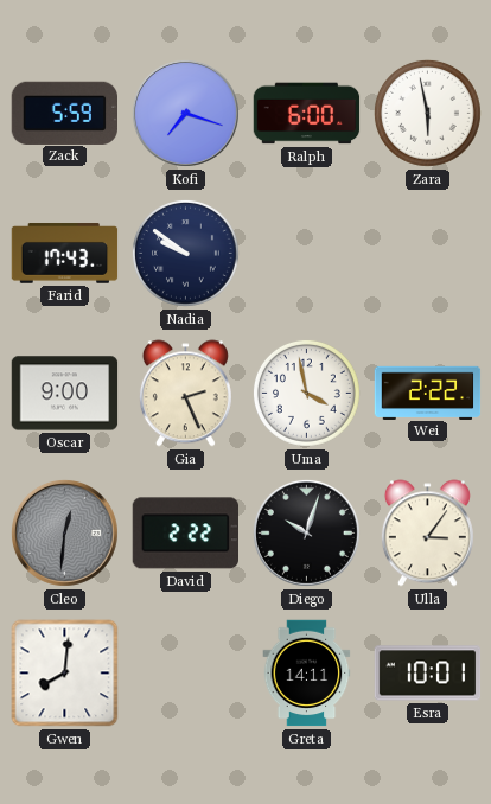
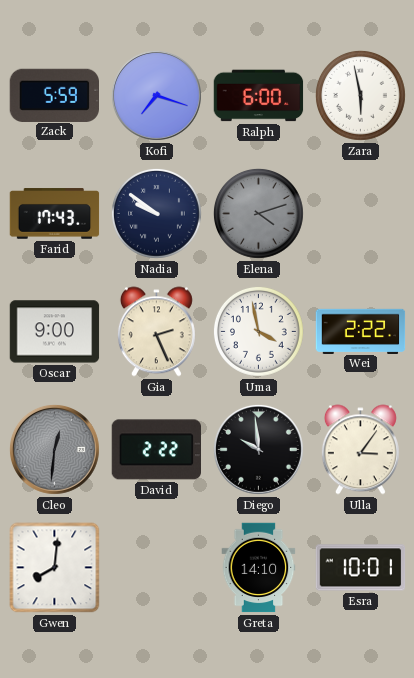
Elena: none -> 4:12
Diego: 10:03 -> 9:59
Greta: 14:11 -> 14:10
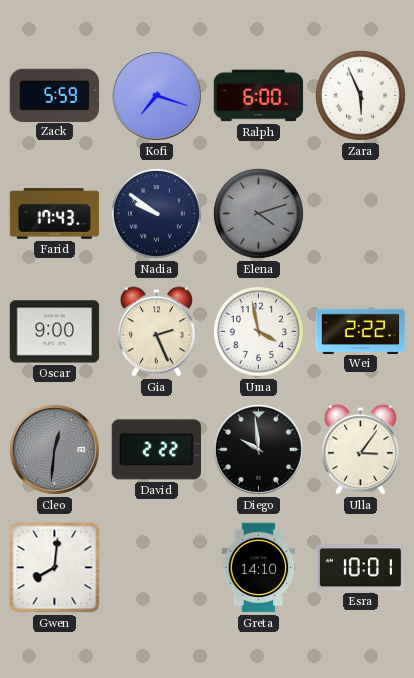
Zara: 5:58 -> 5:56
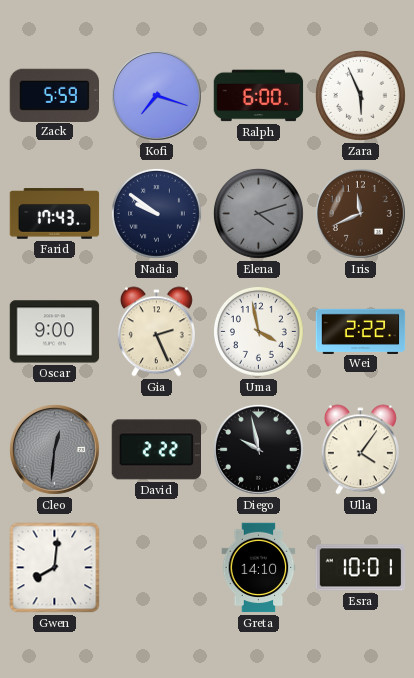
Iris: none -> 11:41
Diego: 9:59 -> 9:58
Ulla: 3:06 -> 4:06
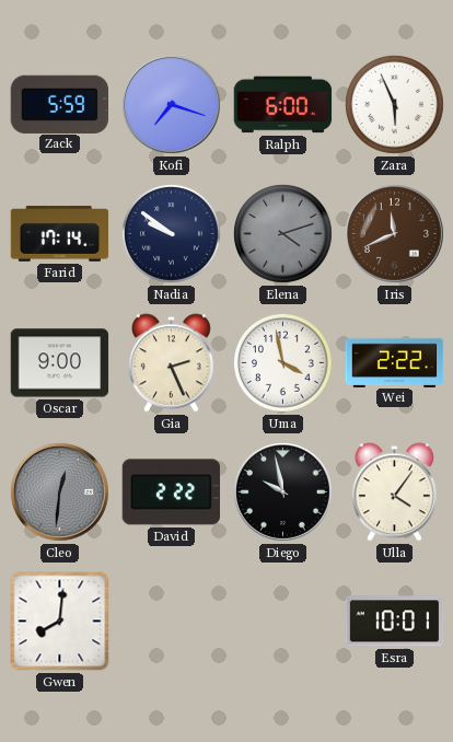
Farid: 17:43 -> 17:14
Greta: 14:10 -> none
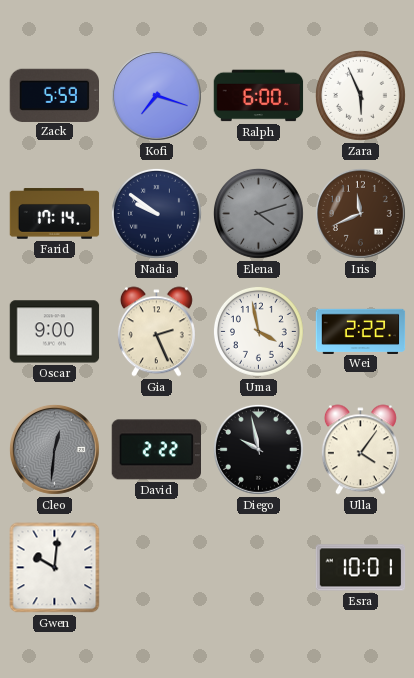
Gwen: 8:01 -> 10:01
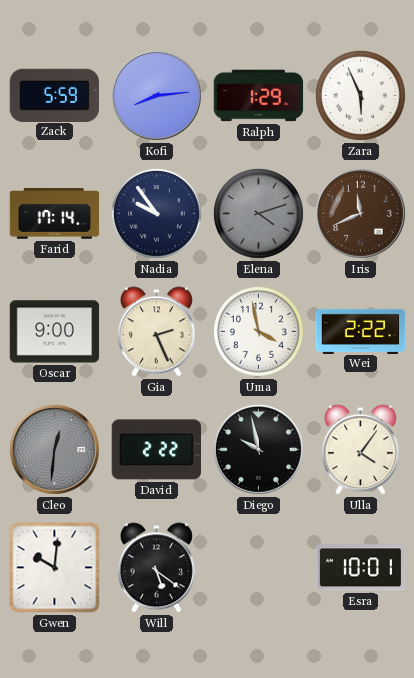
Kofi: 7:18 -> 8:14
Ralph: 6:00 -> 1:29
Nadia: 9:51 -> 9:54
Will: none -> 5:21
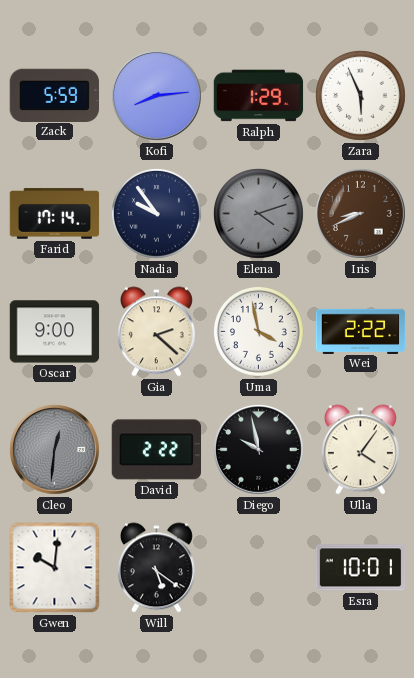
Iris: 11:41 -> 8:41
Gia: 2:26 -> 2:22
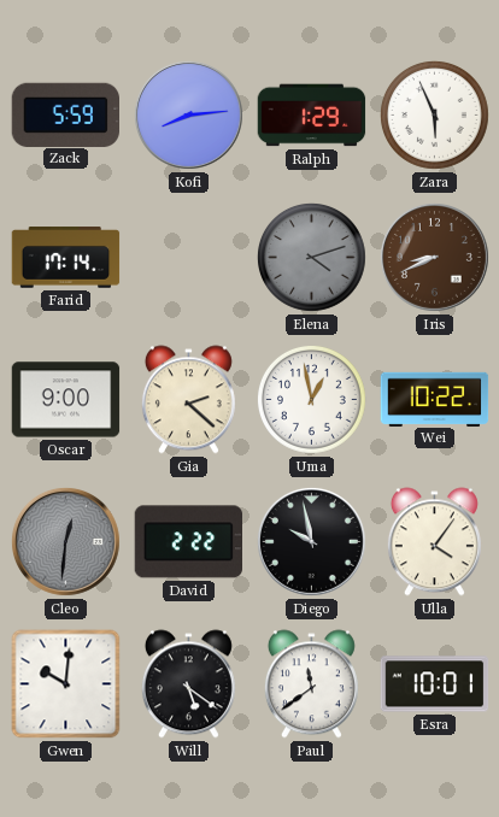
Nadia: 9:54 -> none
Uma: 3:58 -> 12:58
Wei: 2:22 -> 10:22
Paul: none -> 11:39
